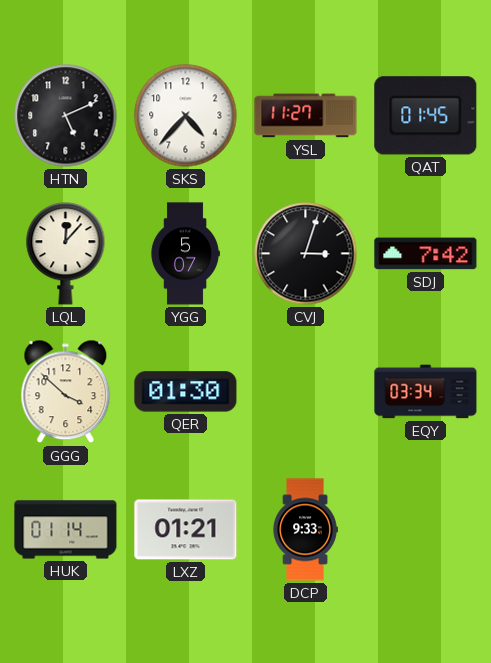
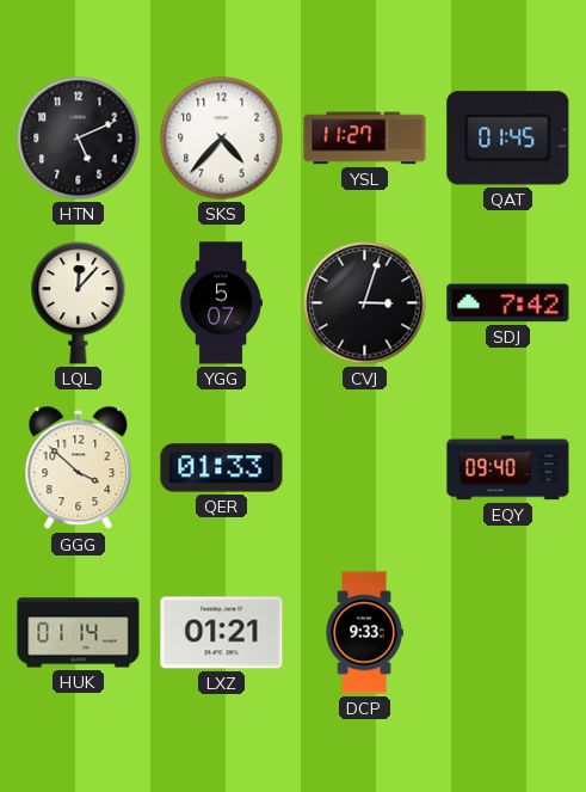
QER: 01:30 -> 01:33
EQY: 03:34 -> 09:40
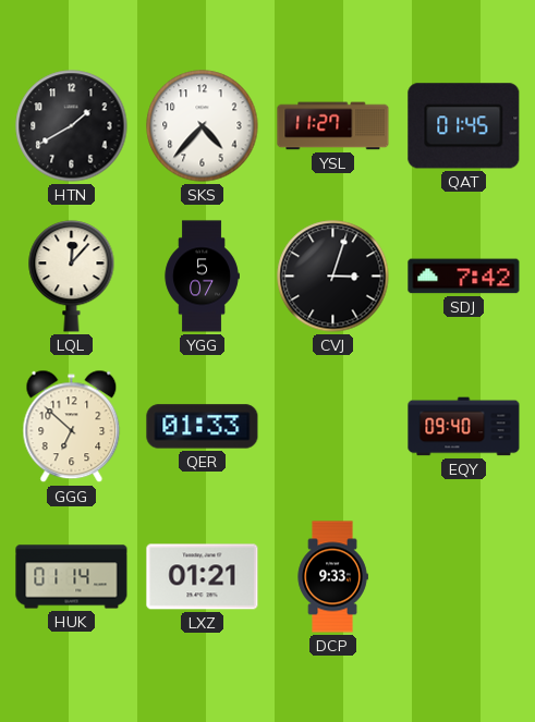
HTN: 5:11 -> 1:40
GGG: 3:52 -> 6:52
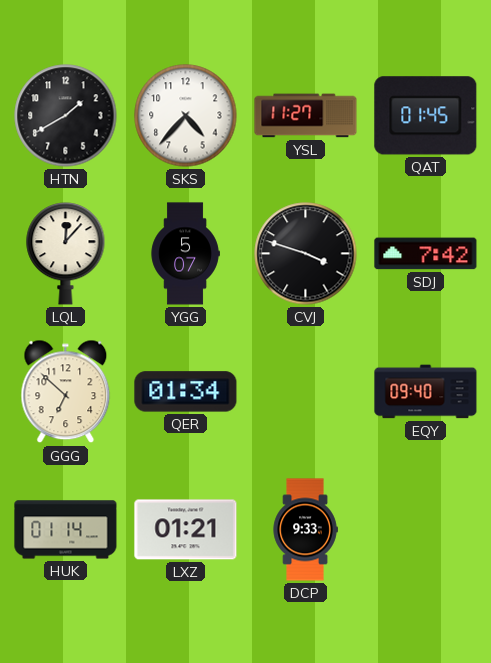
CVJ: 3:03 -> 3:48
QER: 01:33 -> 01:34
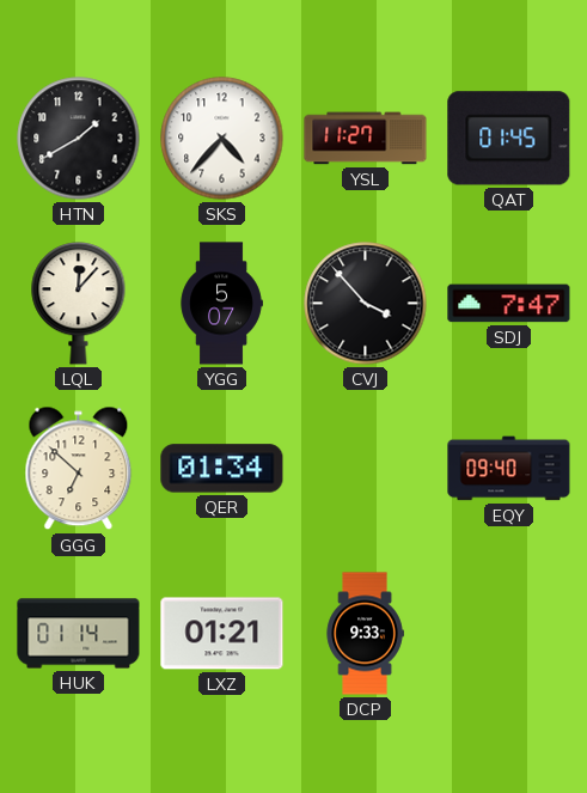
CVJ: 3:48 -> 3:53
SDJ: 7:42 -> 7:47
